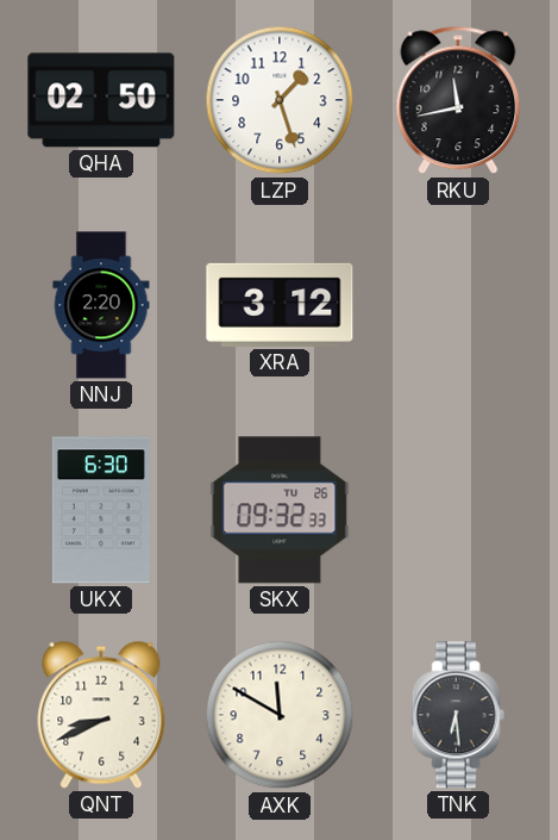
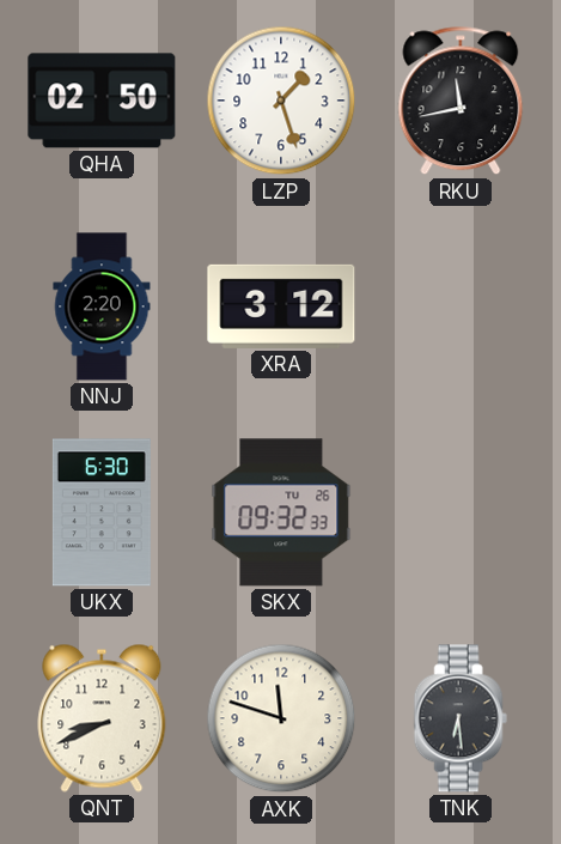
AXK: 11:50 -> 11:48
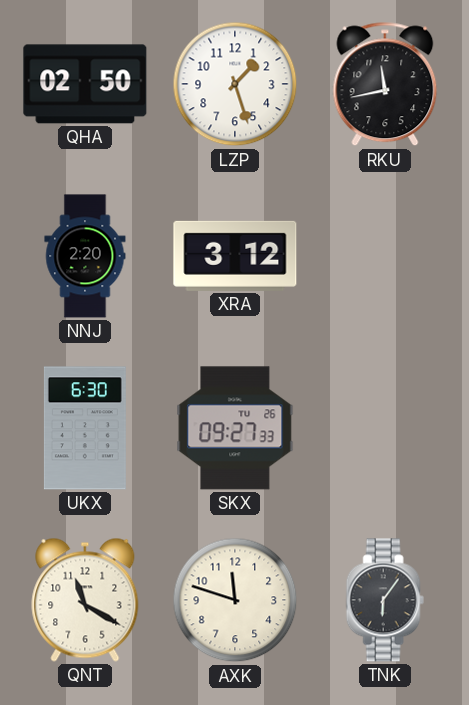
SKX: 09:32 -> 09:27
QNT: 8:41 -> 11:20
TNK: 6:29 -> 6:06
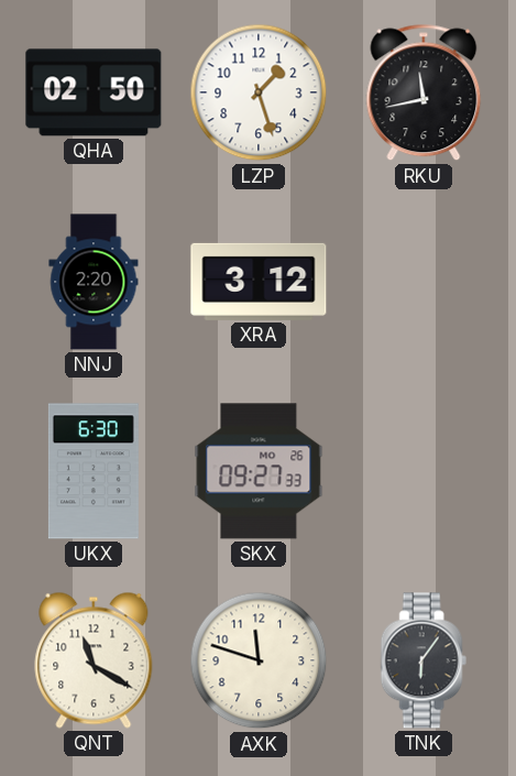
SKX date: TU 26 -> MO 26
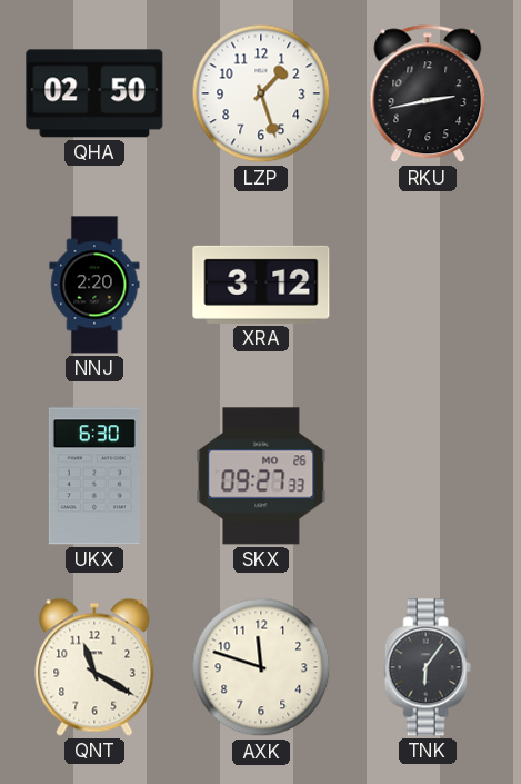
RKU: 11:43 -> 2:43
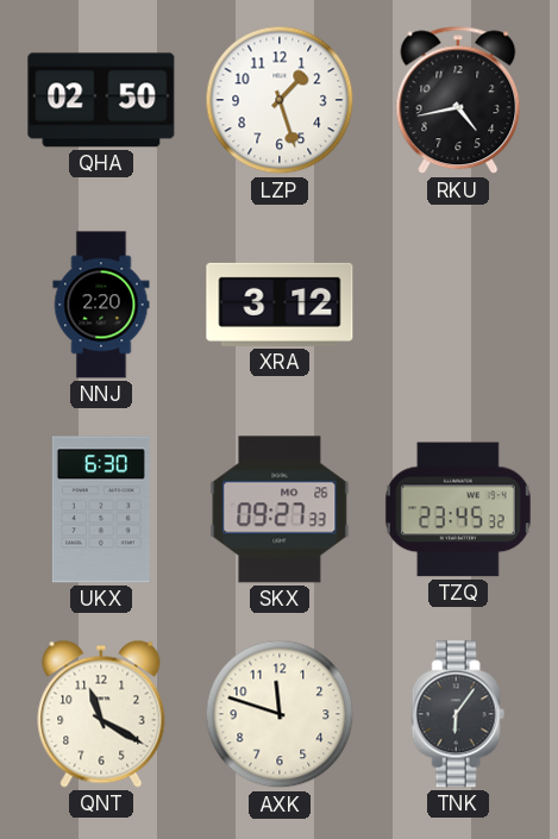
RKU: 2:43 -> 4:43
TZQ: none -> 23:45
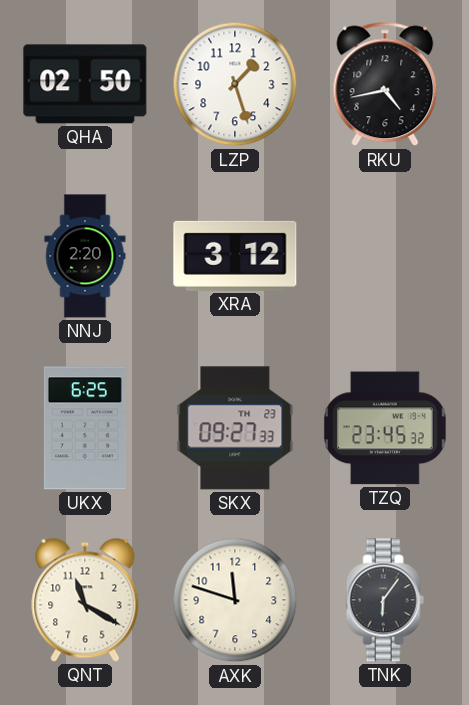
UKX: 6:30 -> 6:25
SKX date: MO 26 -> TH 23
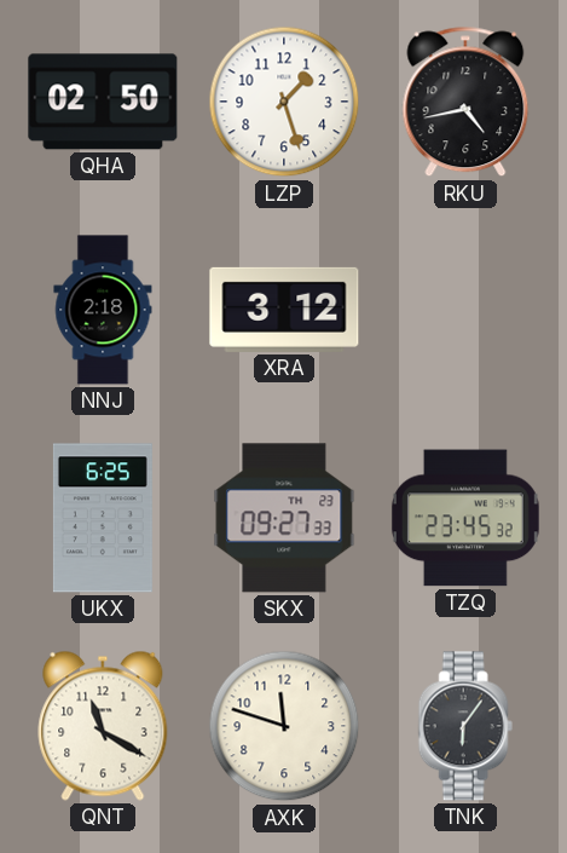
NNJ: 2:20 -> 2:18
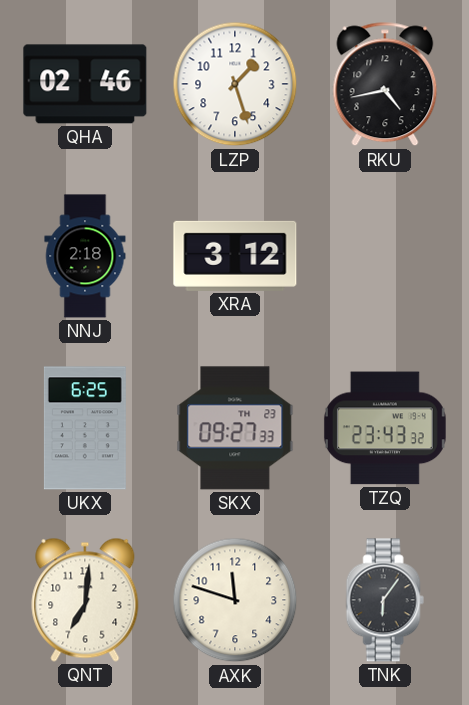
QHA: 02:50 -> 02:46
TZQ: 23:45 -> 23:43
QNT: 11:20 -> 7:01
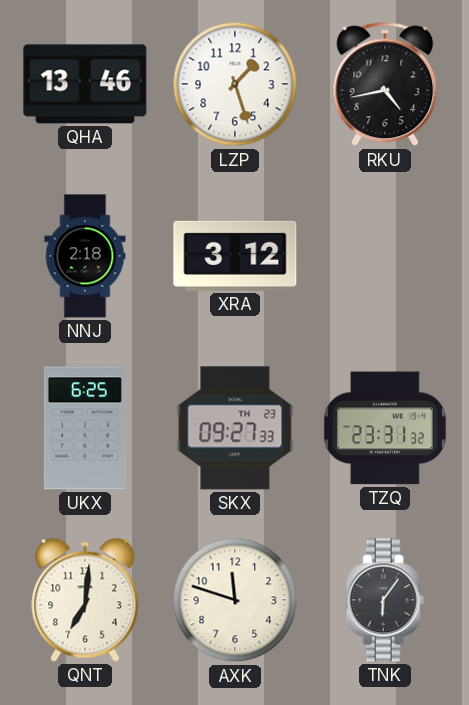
QHA: 02:46 -> 13:46
TZQ: 23:43 -> 23:31
